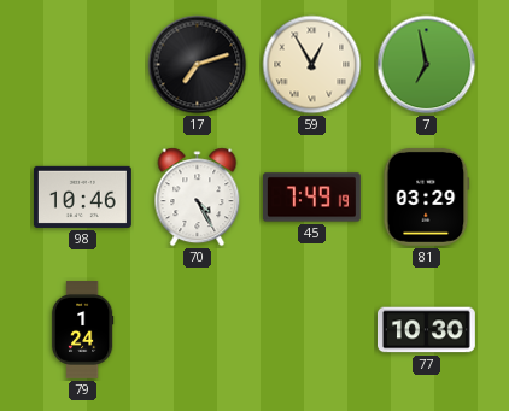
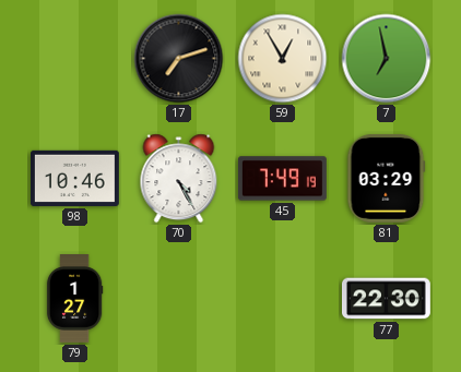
79: 1:24 -> 1:27
77: 10:30 -> 22:30
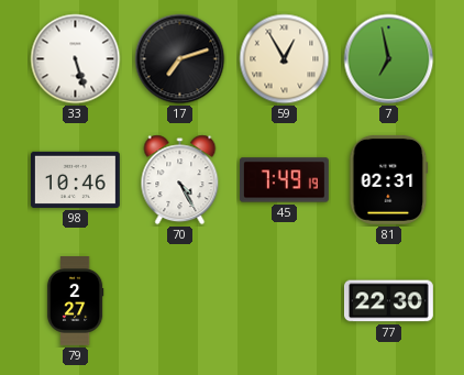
33: none -> 5:27
81: 03:29 -> 02:31
79: 1:27 -> 2:27
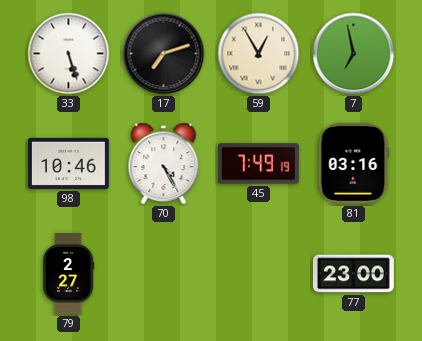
81: 02:31 -> 03:16
77: 22:30 -> 23:00
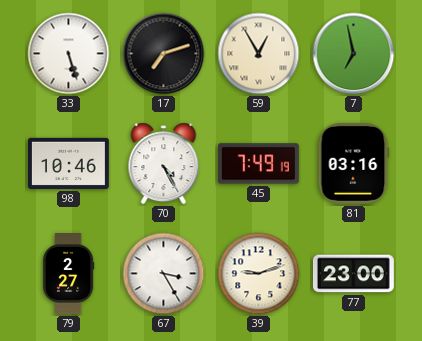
67: none -> 3:25
39: none -> 9:12
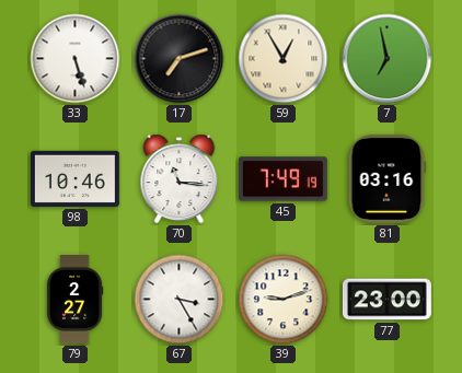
70: 4:25 -> 11:16
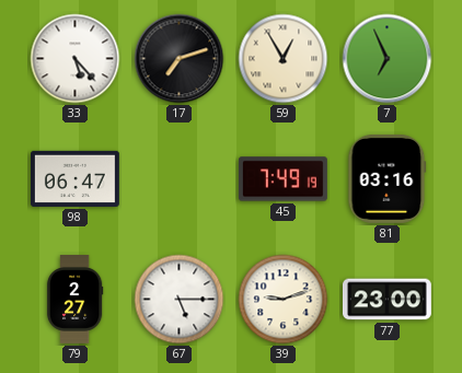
33: 5:27 -> 5:23
7: 6:58 -> 6:56
98: 10:46 -> 06:47
70: 11:16 -> none
67: 3:25 -> 5:15
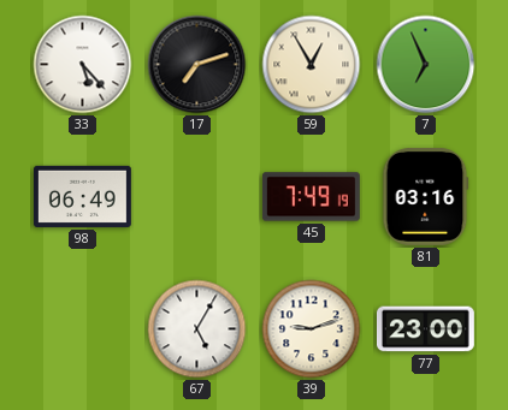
98: 06:47 -> 06:49
79: 2:27 -> none
67: 5:15 -> 5:05
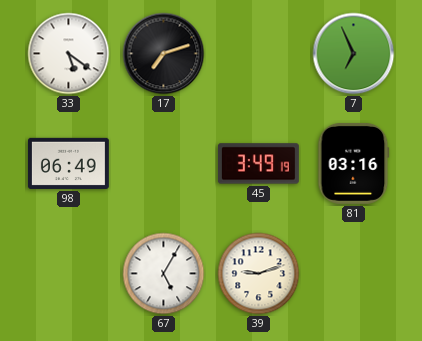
33: 5:23 -> 5:21
59: 12:55 -> none
45: 7:49 -> 3:49
77: 23:00 -> none
